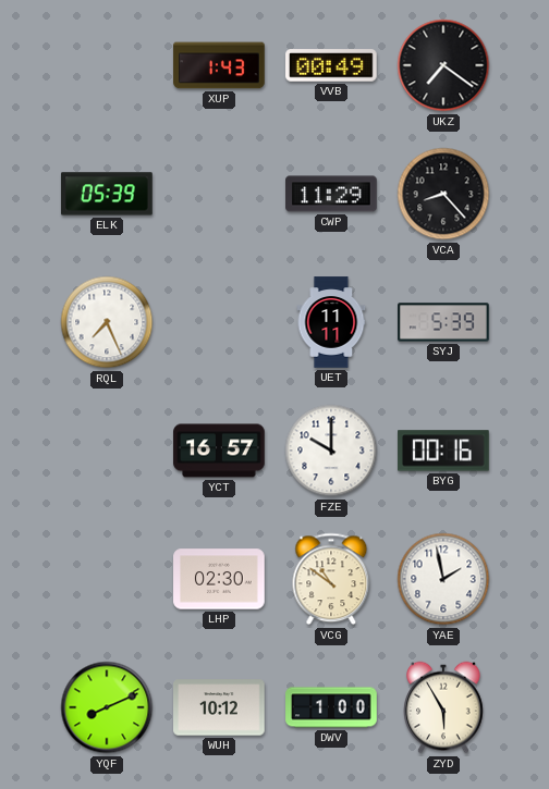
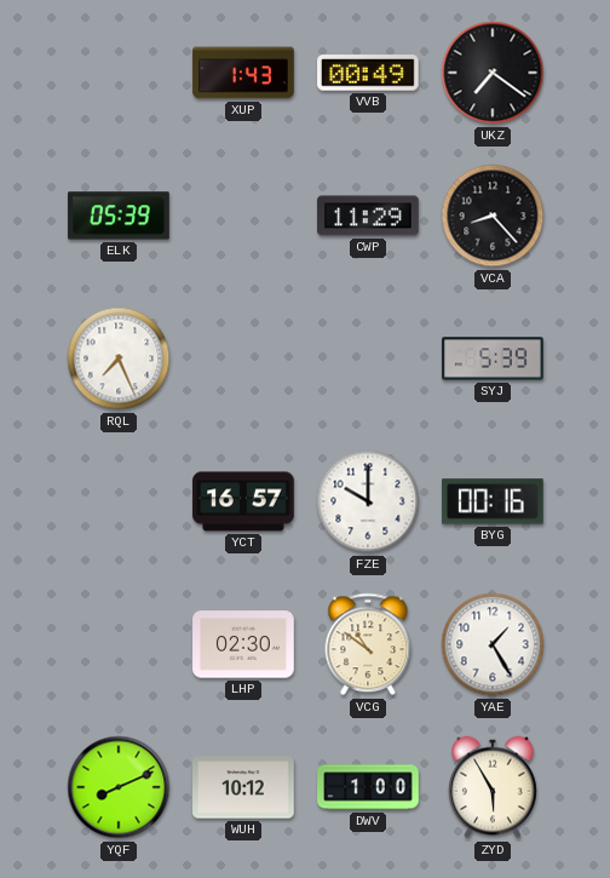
UET: 11:11 -> none
YAE: 1:58 -> 1:25
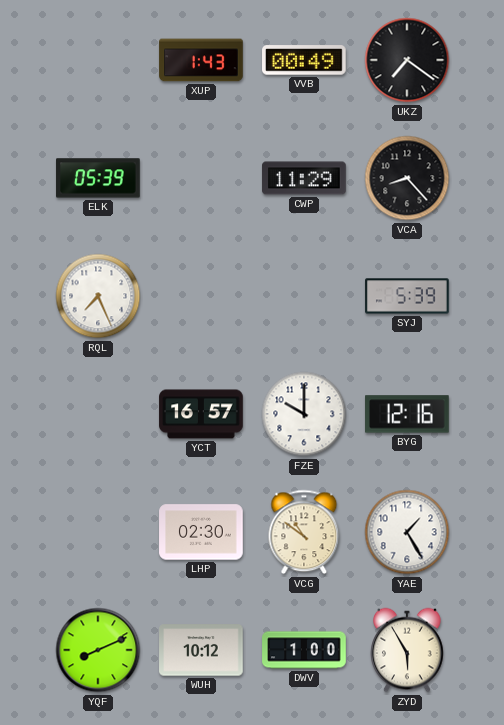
BYG: 00:16 -> 12:16
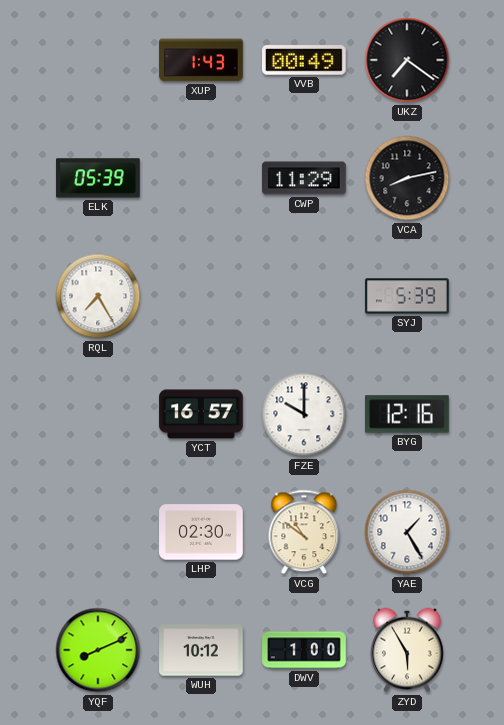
VCA: 8:23 -> 8:13
RQL: 7:26 -> 7:25
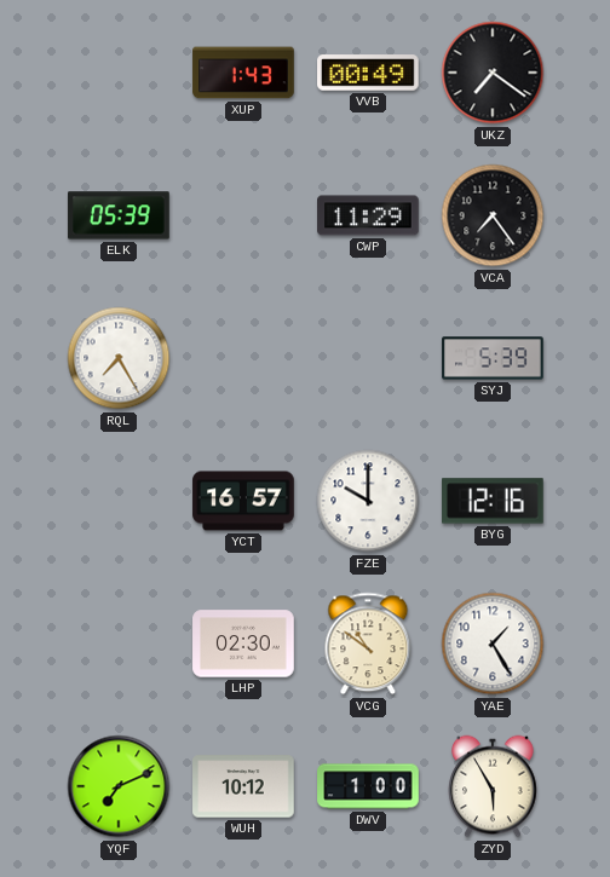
VCA: 8:13 -> 7:24
YQF: 8:11 -> 7:11
